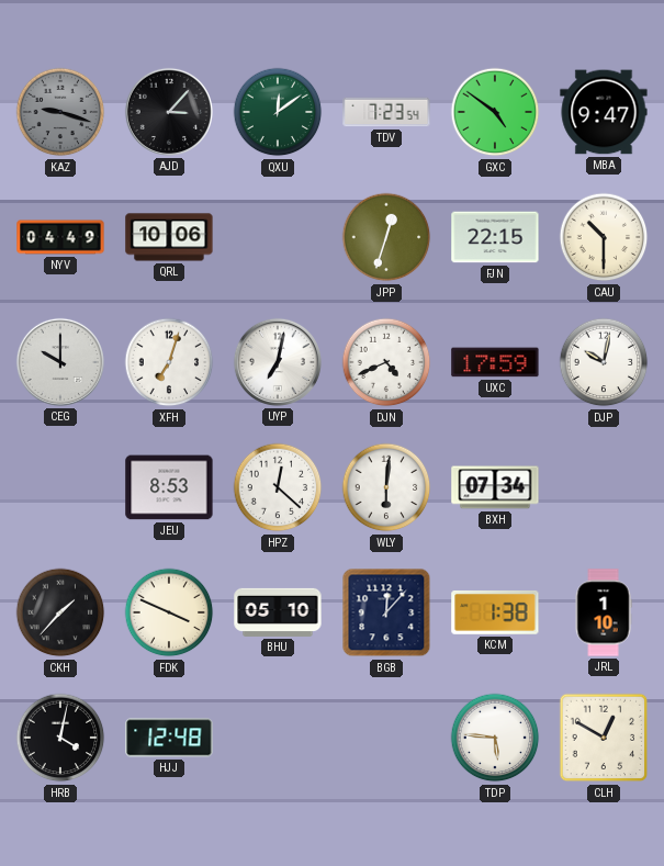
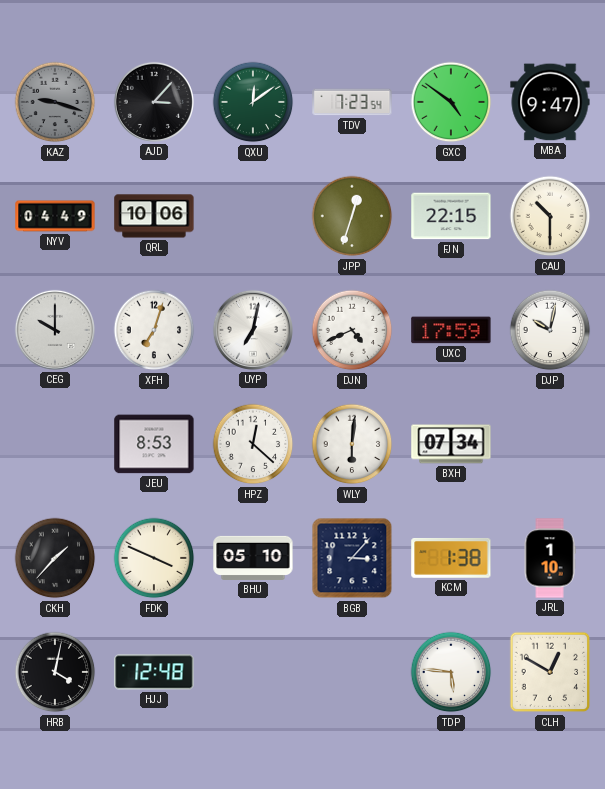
BGB: 12:07 -> 3:07
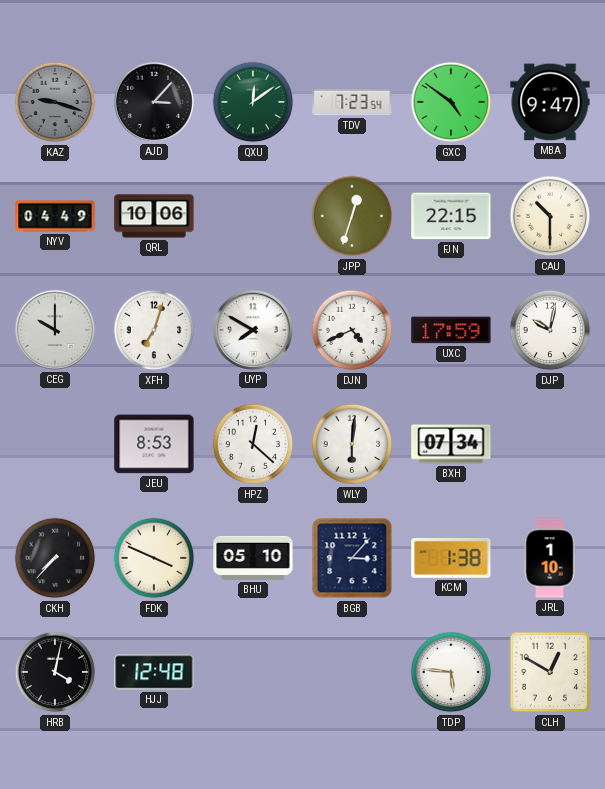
UYP: 7:02 -> 7:50
CKH: 1:37 -> 7:37
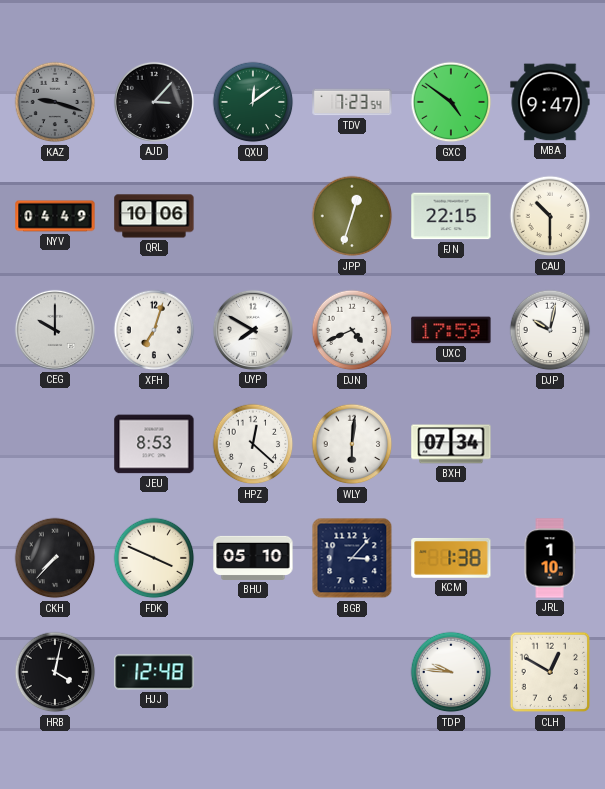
TDP: 5:46 -> 9:46
